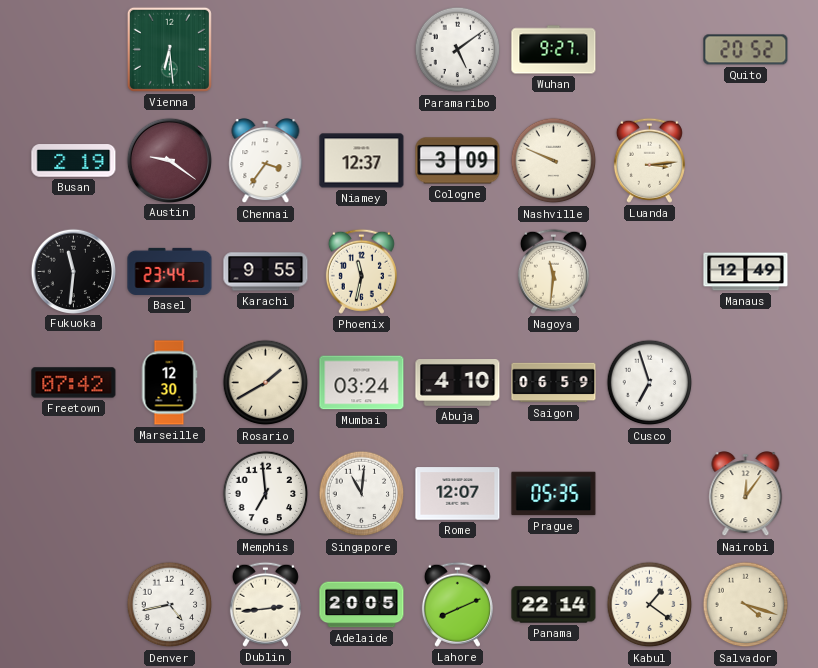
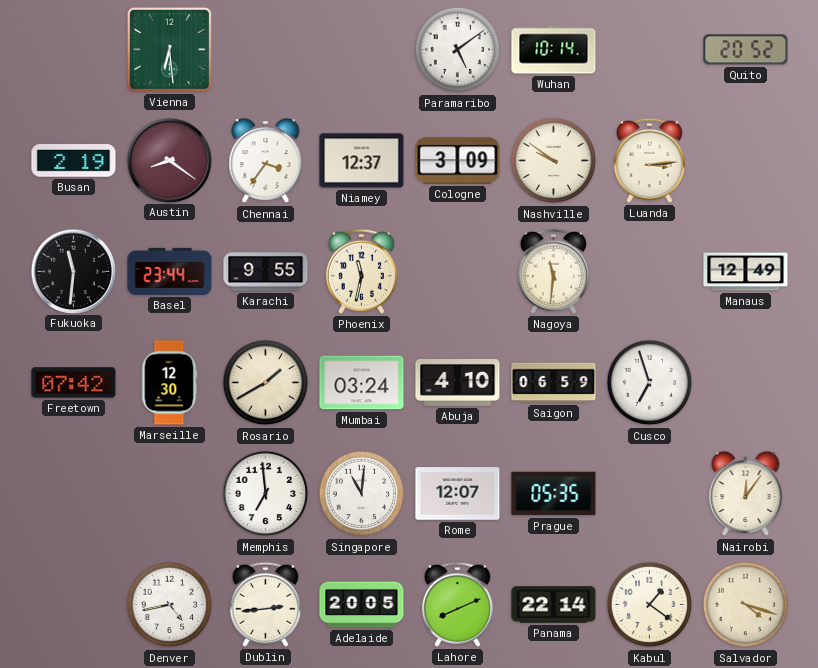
Wuhan: 9:27 -> 10:14
Austin: 9:21 -> 8:21
Nashville: 9:49 -> 9:51
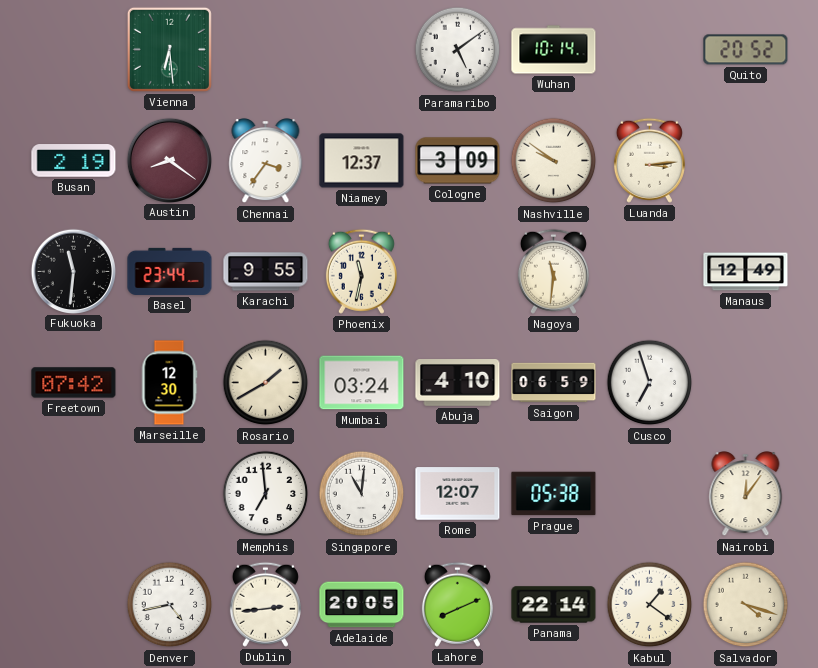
Prague: 05:35 -> 05:38
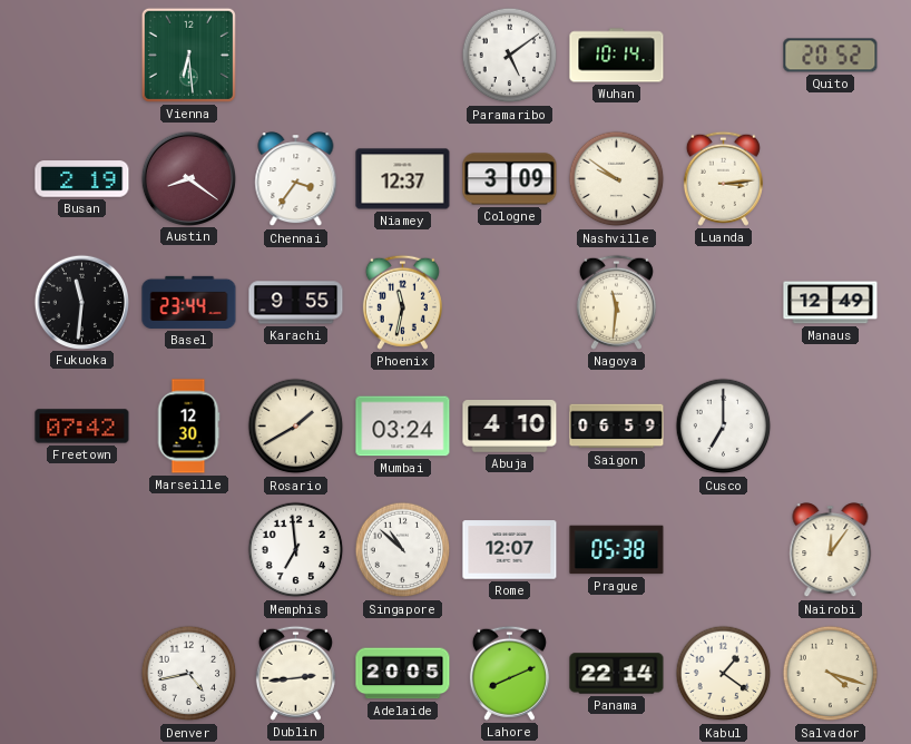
Cusco: 6:57 -> 7:00
Singapore: 11:01 -> 10:52
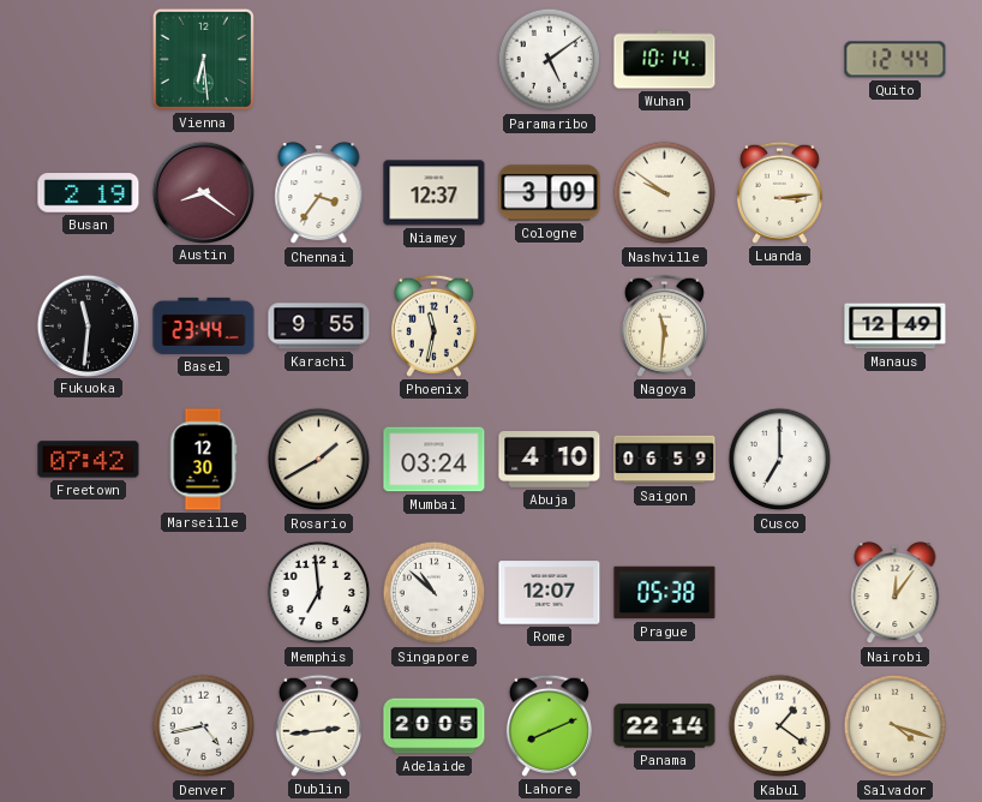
Quito: 20:52 -> 12:44
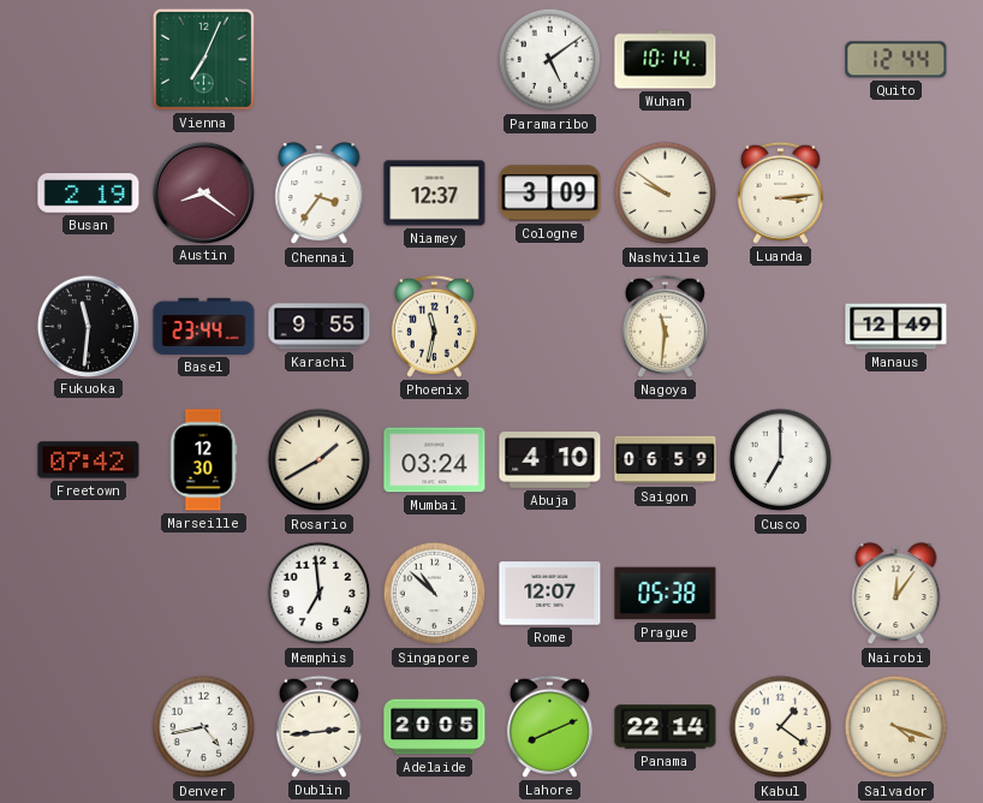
Vienna: 6:29 -> 7:04
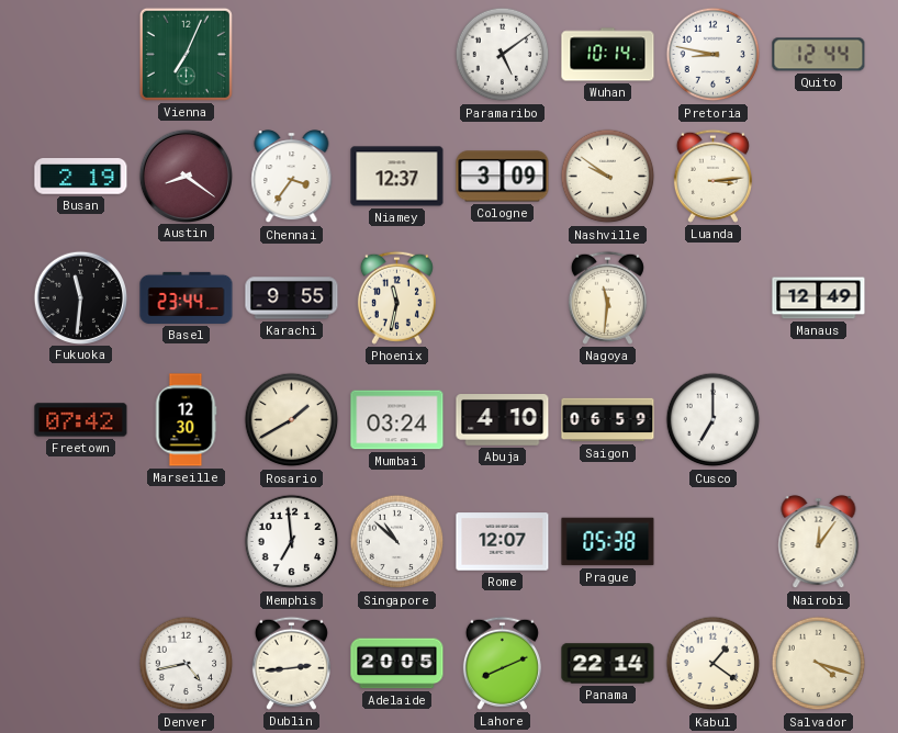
Pretoria: none -> 8:47
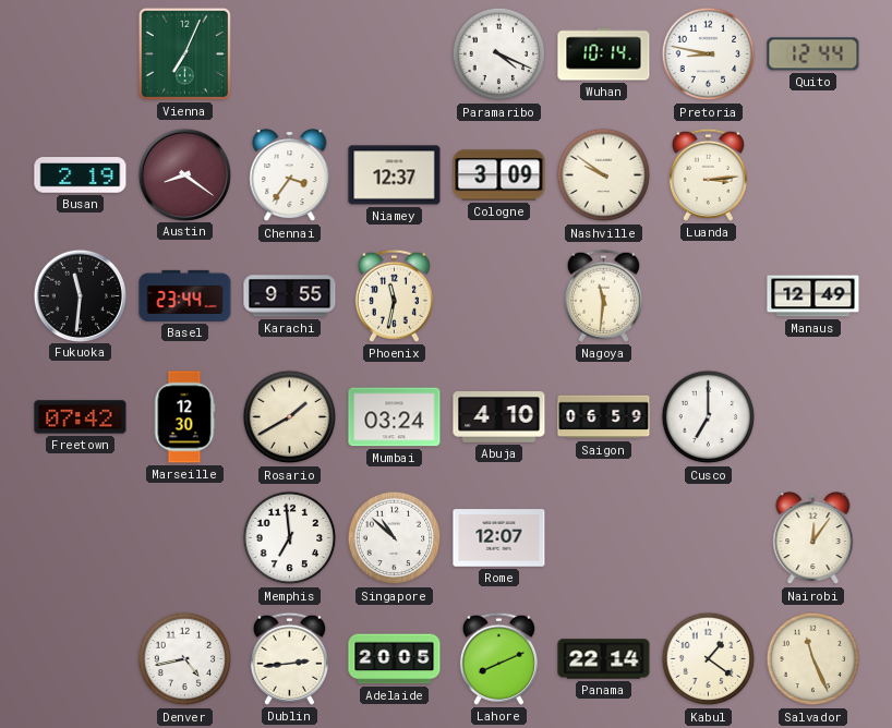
Paramaribo: 5:09 -> 4:19
Prague: 05:38 -> none
Salvador: 4:18 -> 11:26
